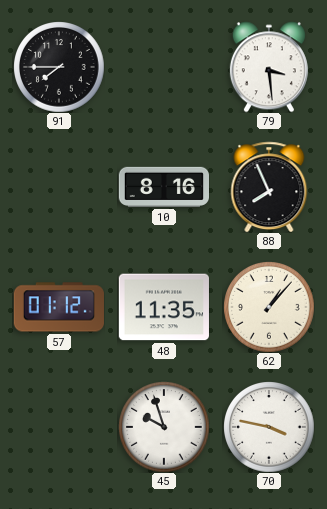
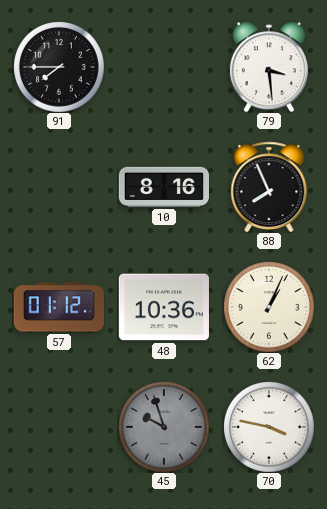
48: 11:35 -> 10:36
62: 1:07 -> 1:04
45 dial: white -> grey
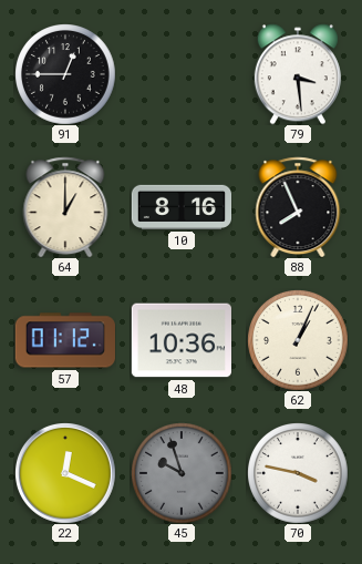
91: 7:45 -> 12:45
64: none -> 1:00
22: none -> 12:19
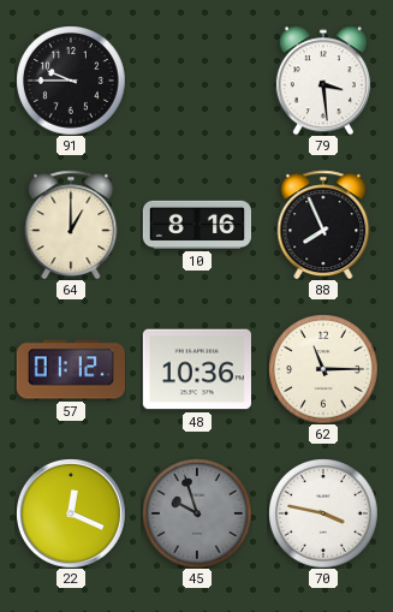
91: 12:45 -> 9:45
62: 1:04 -> 11:15
